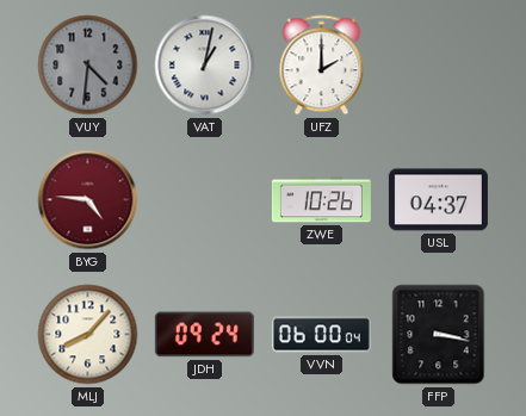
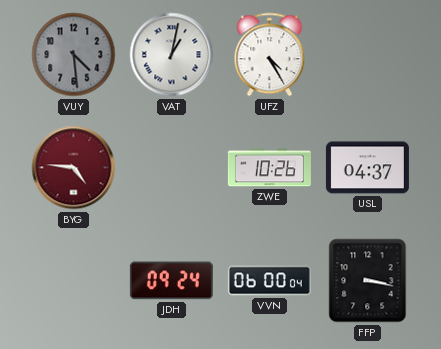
VUY: 4:31 -> 4:29
UFZ: 2:00 -> 4:25
MLJ: 8:07 -> none
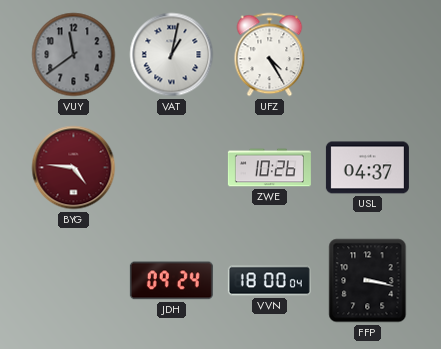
VUY: 4:29 -> 11:39
VVN: 06:00 -> 18:00
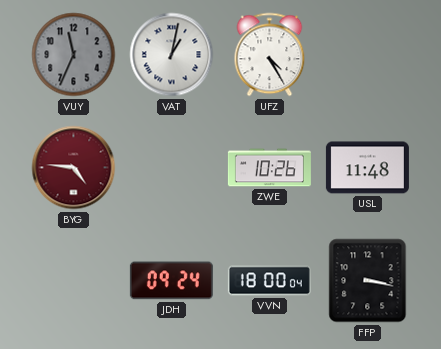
VUY: 11:39 -> 11:34
USL: 04:37 -> 11:48
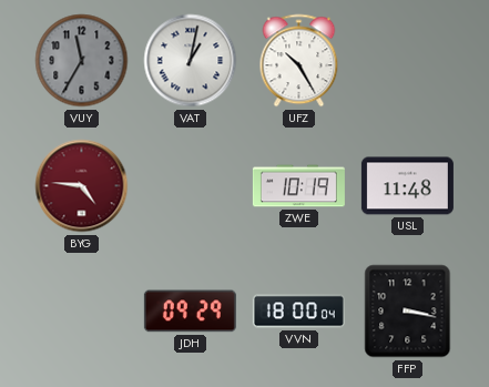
VUY: 11:34 -> 11:35
UFZ: 4:25 -> 10:25
ZWE: 10:26 -> 10:19
JDH: 09:24 -> 09:29
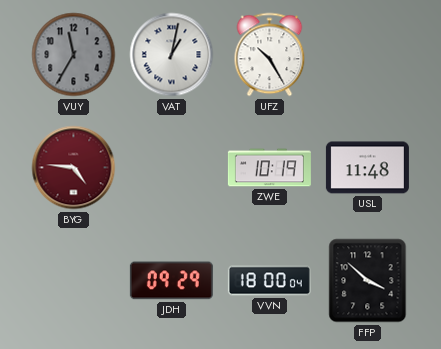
FFP: 3:17 -> 3:52
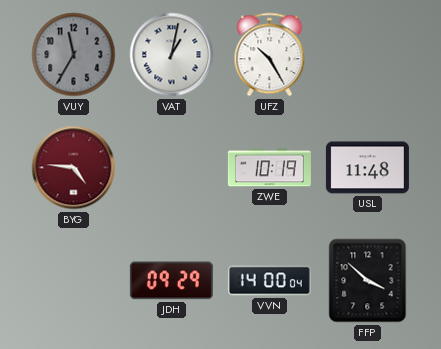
VVN: 18:00 -> 14:00
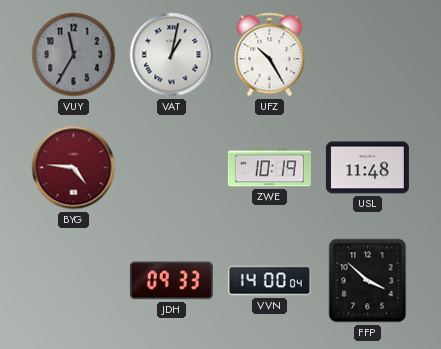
JDH: 09:29 -> 09:33
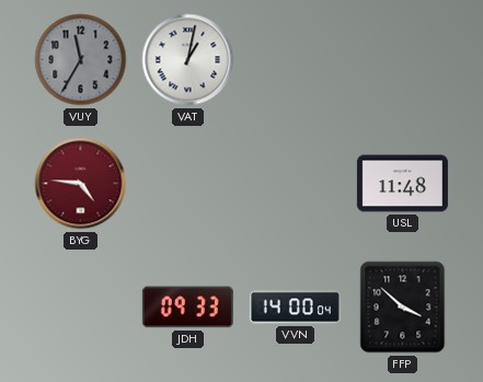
UFZ: 10:25 -> none
ZWE: 10:19 -> none
